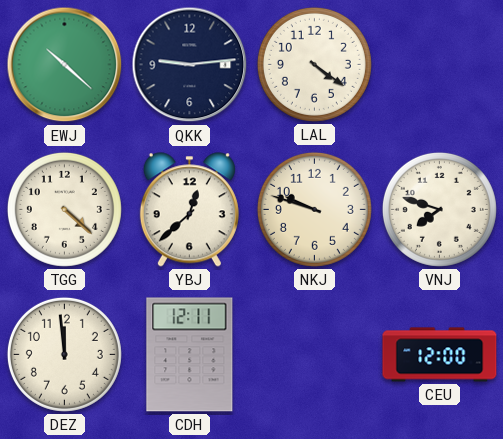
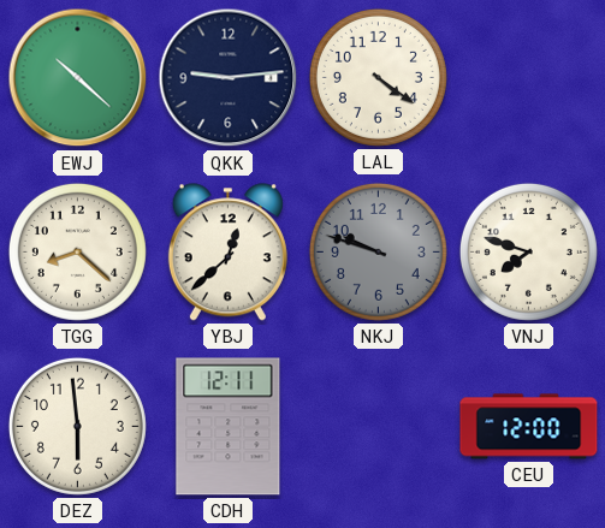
TGG: 4:22 -> 8:22
NKJ dial: cream -> grey
DEZ: 11:59 -> 5:59
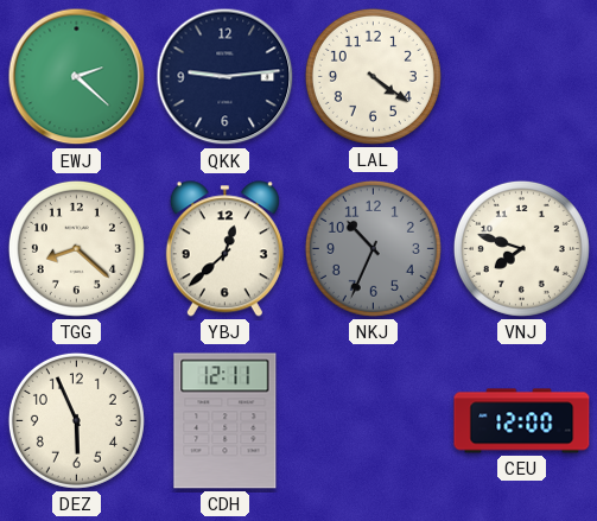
EWJ: 10:22 -> 2:22
NKJ: 9:48 -> 10:34
DEZ: 5:59 -> 5:56
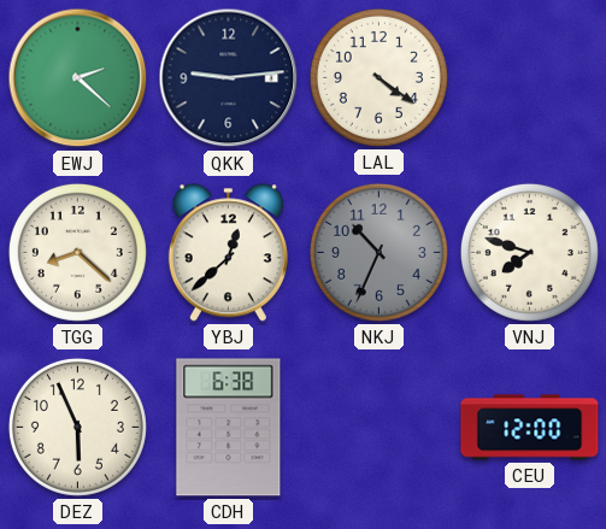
CDH: 12:11 -> 6:38
